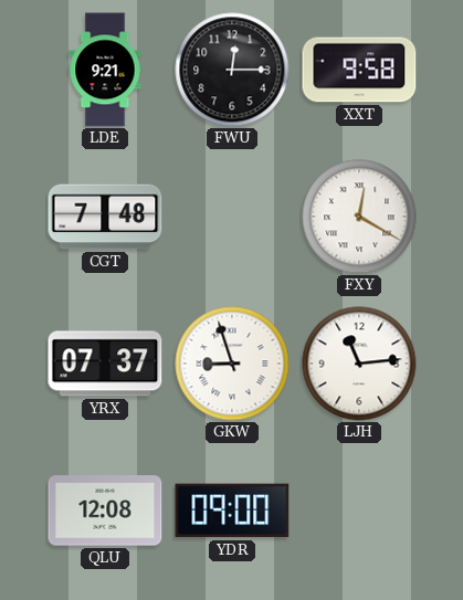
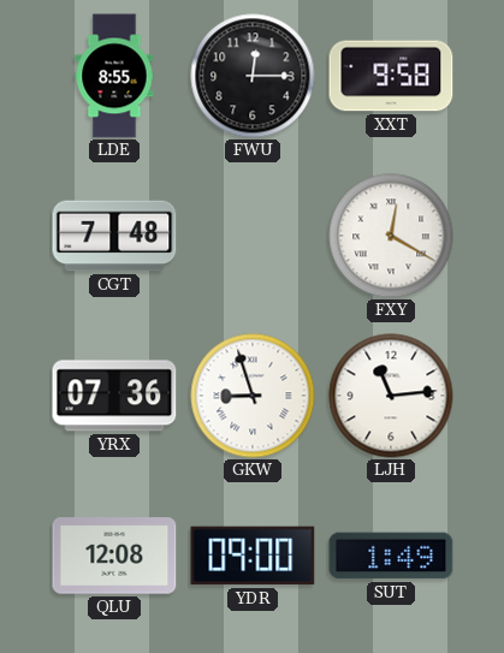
LDE: 9:21 -> 8:55
YRX: 07:37 -> 07:36
SUT: none -> 1:49
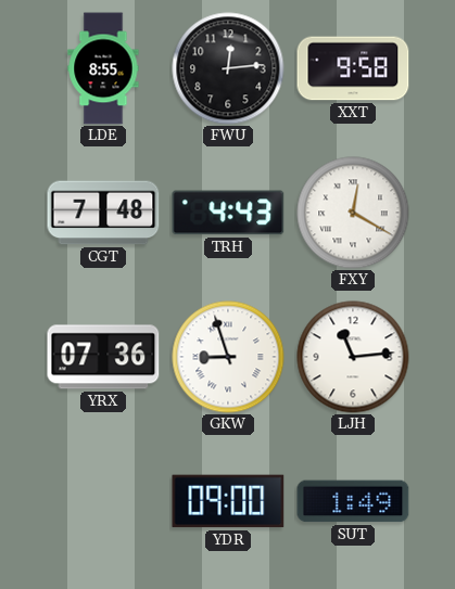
FWU: 12:15 -> 12:14
TRH: none -> 4:43
QLU: 12:08 -> none
